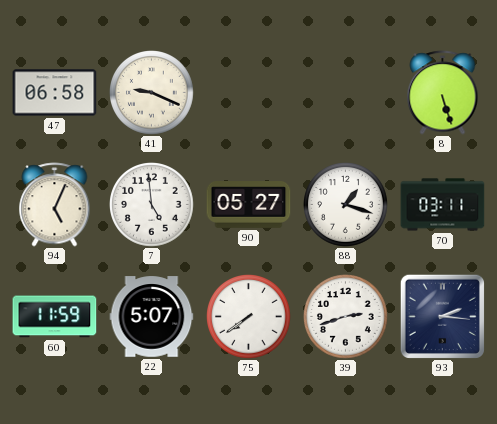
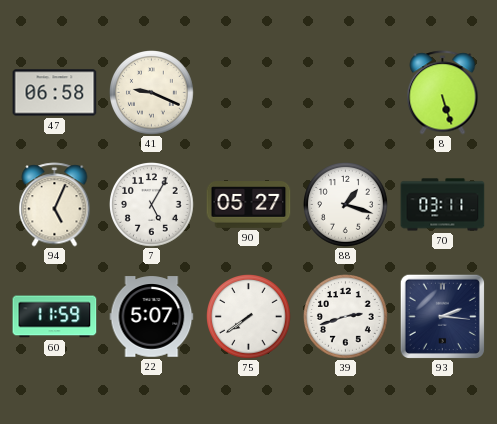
7: 4:59 -> 5:05
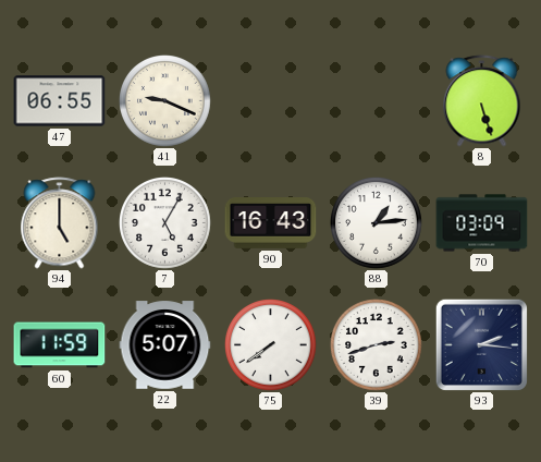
47: 06:58 -> 06:55
94: 5:04 -> 5:00
90: 05:27 -> 16:43
88: 1:18 -> 1:14
70: 03:11 -> 03:09
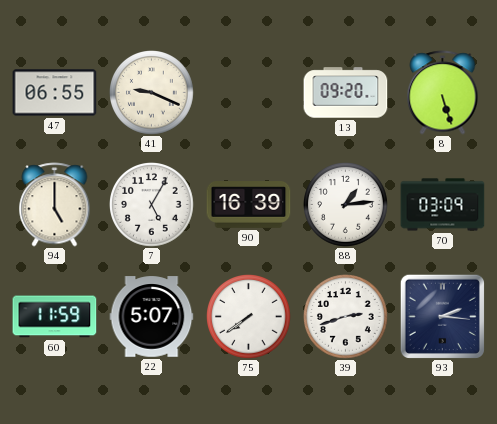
13: none -> 09:20
90: 16:43 -> 16:39
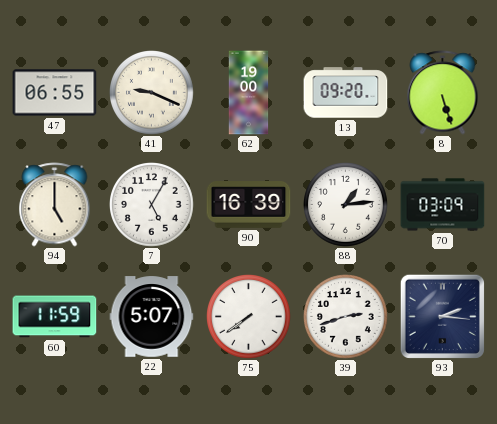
62: none -> 19:00
